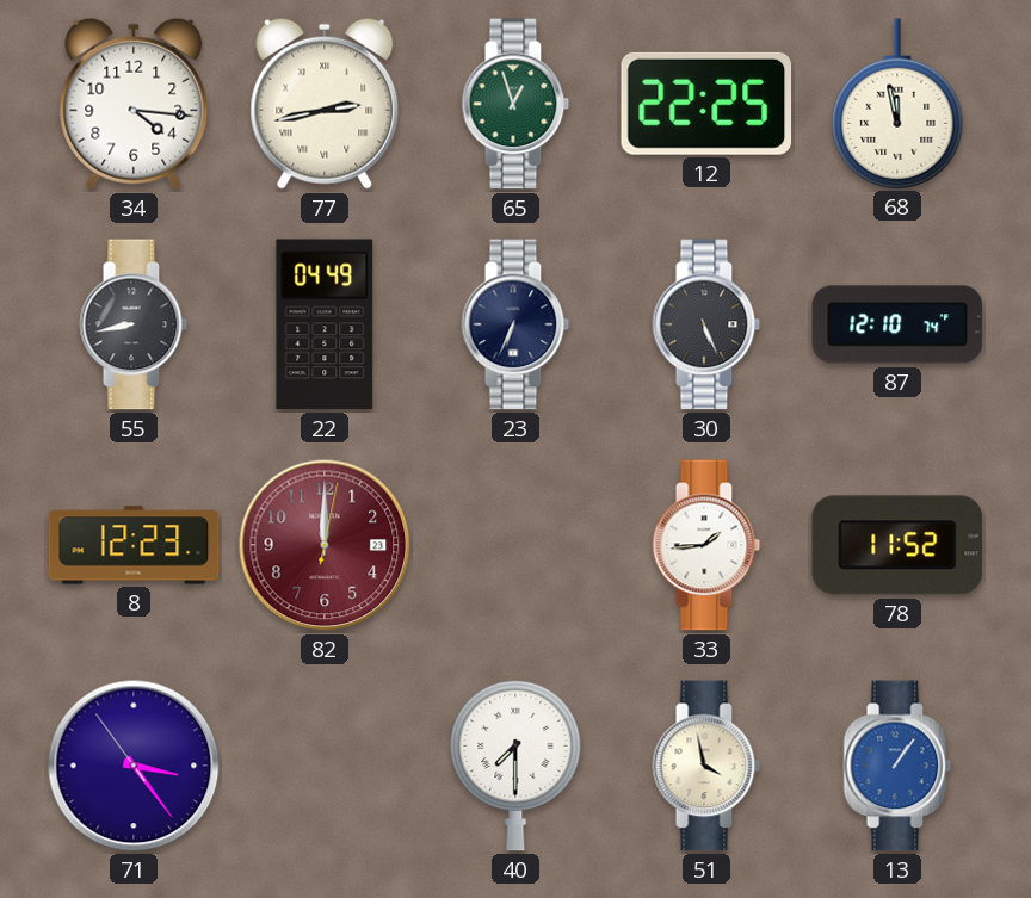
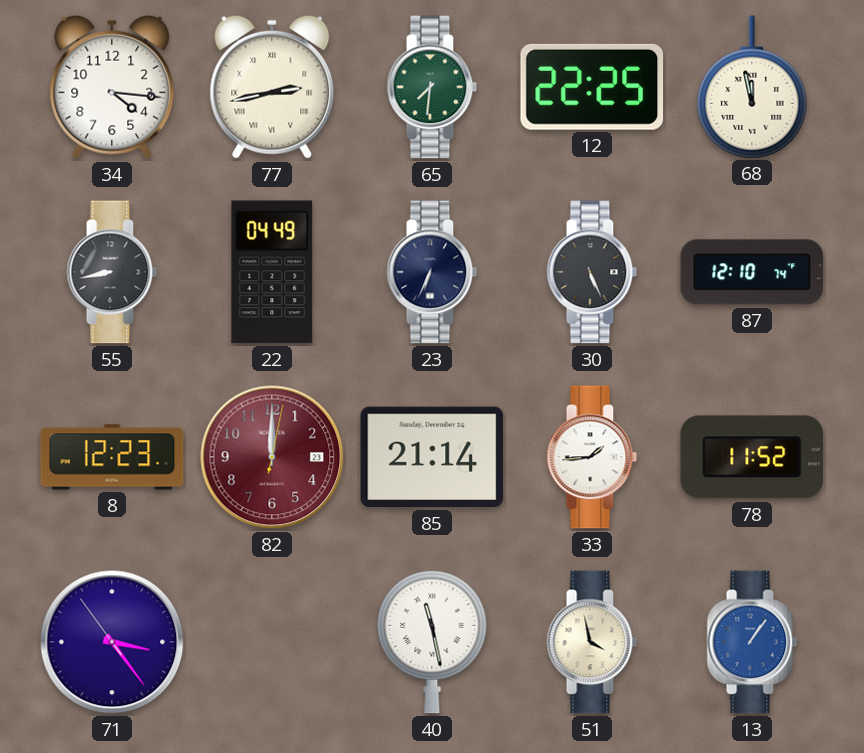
65: 12:57 -> 7:31
85: none -> 21:14
40: 7:30 -> 11:28
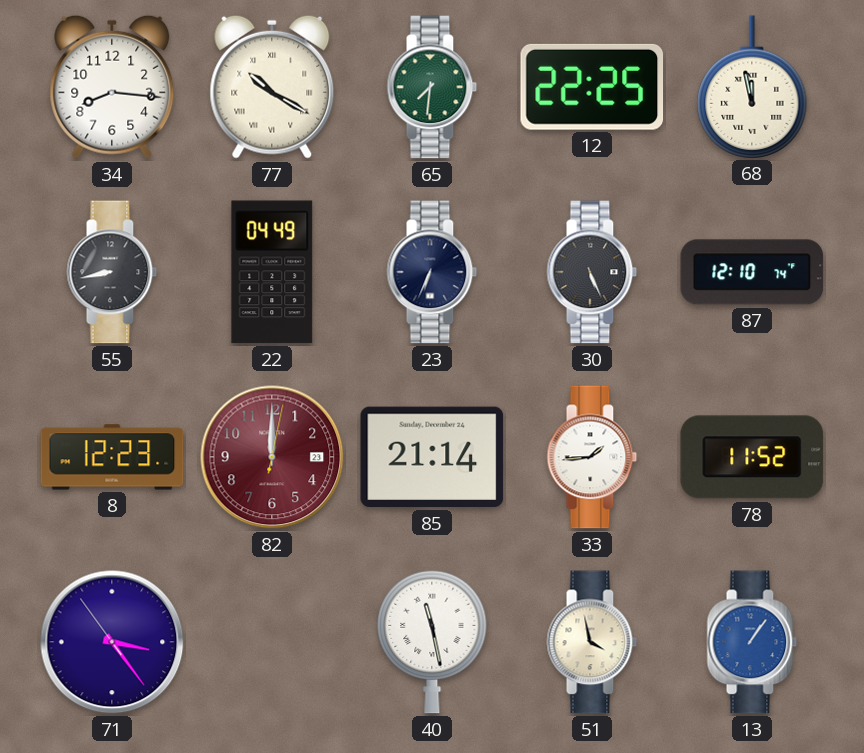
34: 4:16 -> 8:16
77: 2:43 -> 10:20
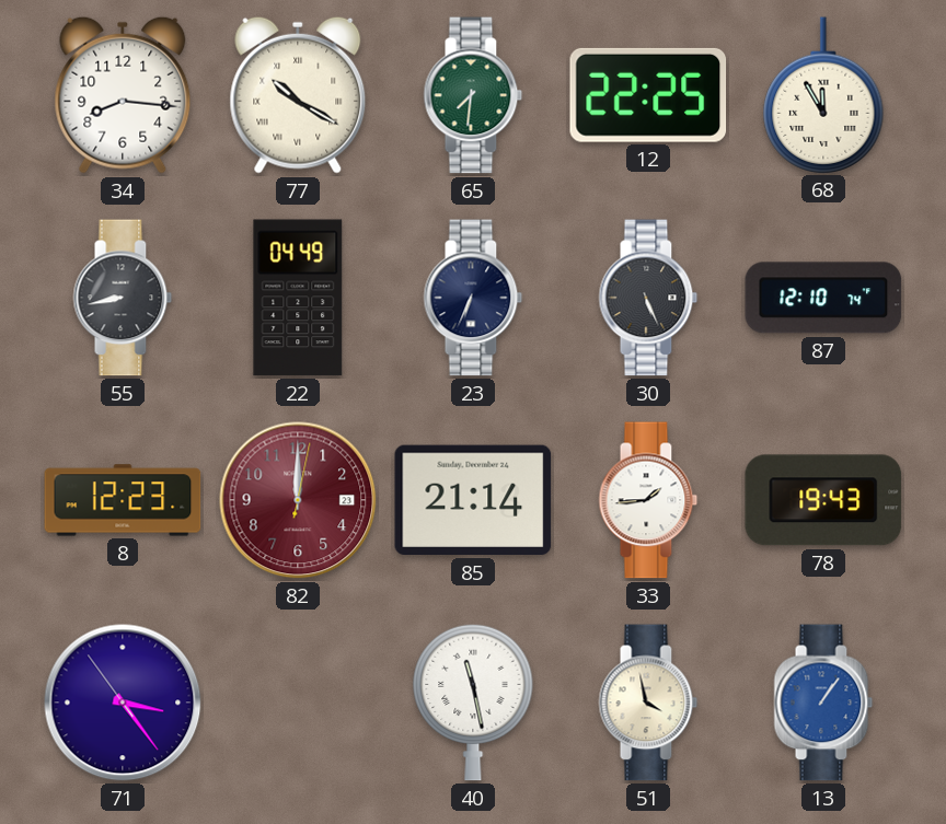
68: 11:58 -> 11:55
78: 11:52 -> 19:43
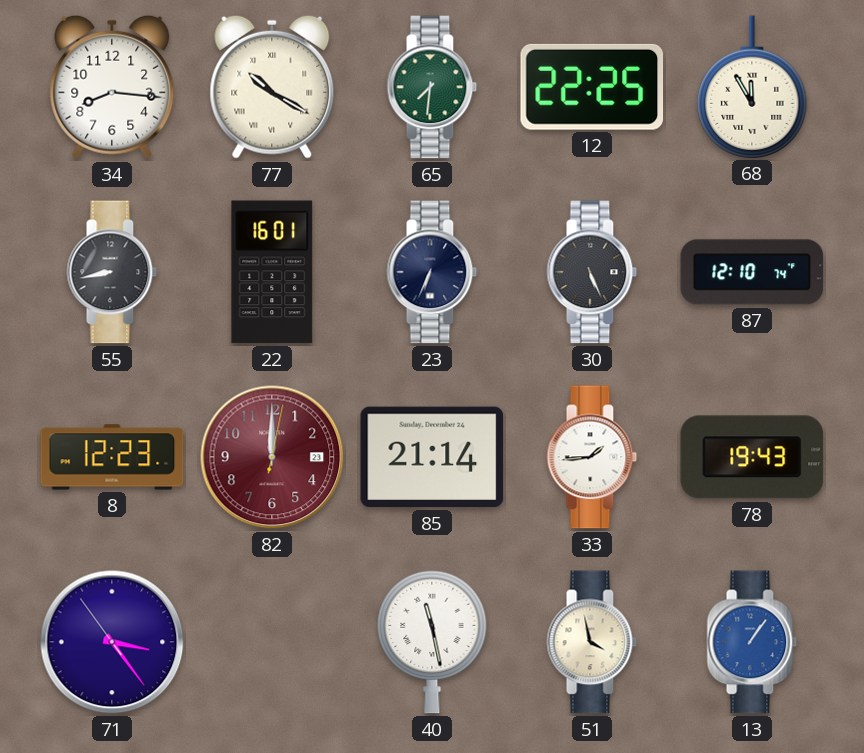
22: 04:49 -> 16:01
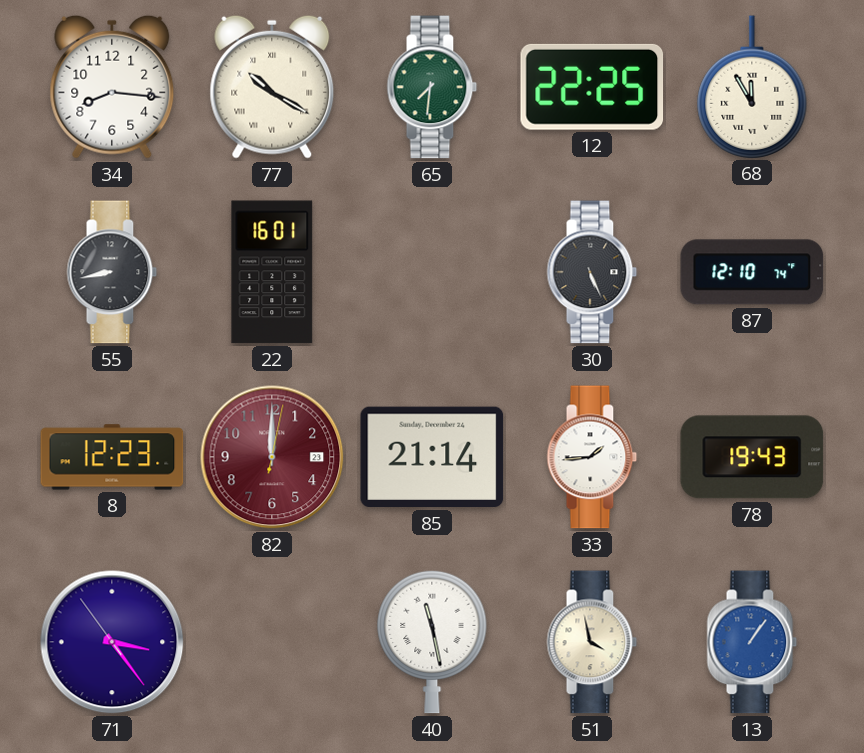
23: 6:34 -> none
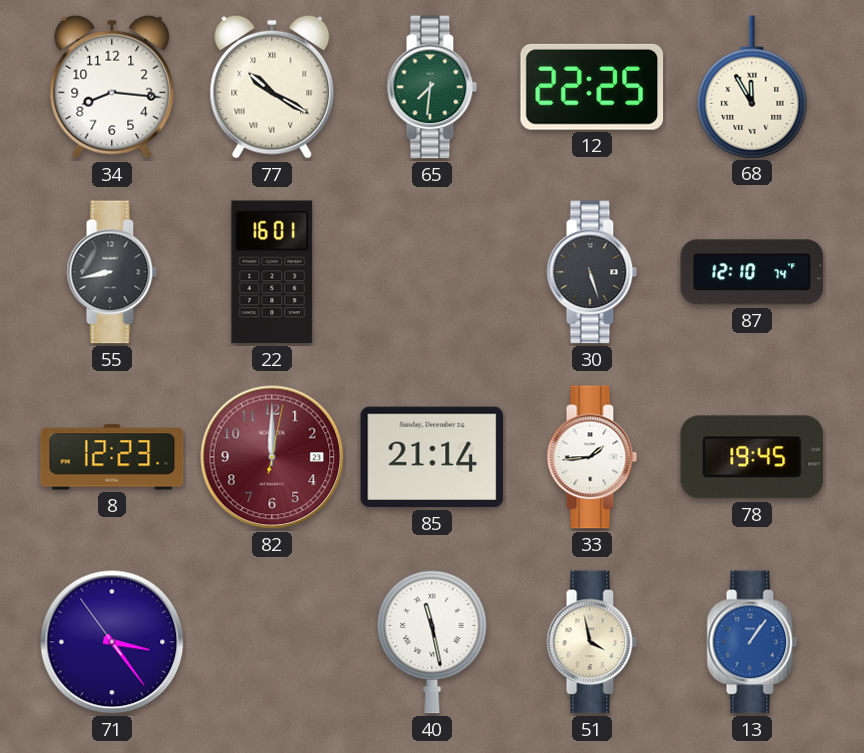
30: 5:26 -> 5:27
78: 19:43 -> 19:45
